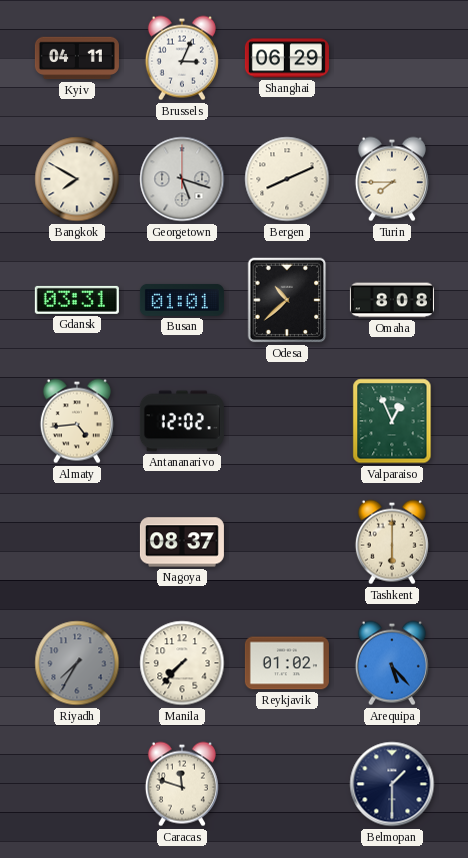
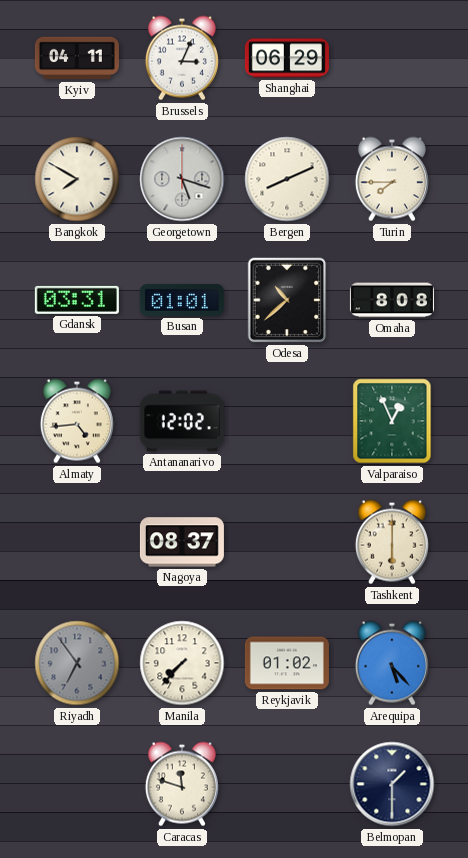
Riyadh: 7:35 -> 6:54
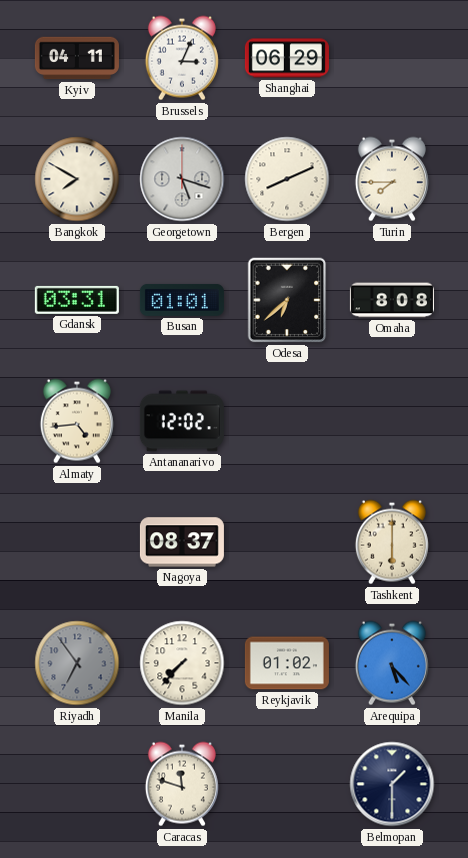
Odesa: 10:38 -> 6:38
Valparaiso: 12:56 -> none
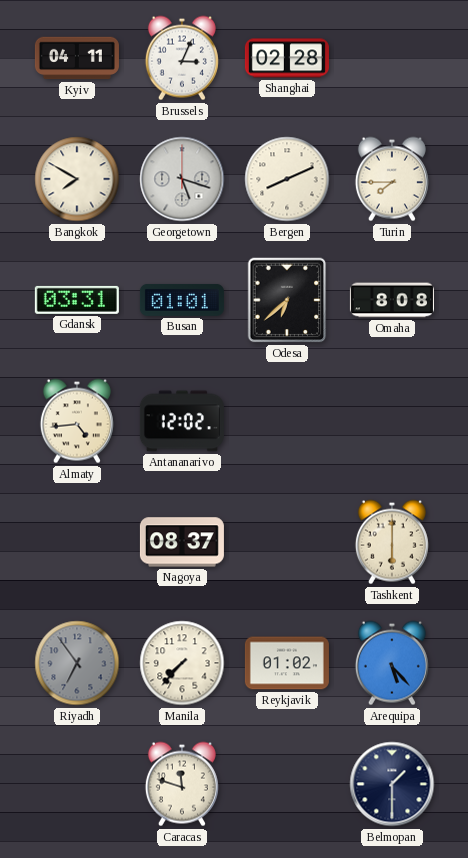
Shanghai: 06:29 -> 02:28
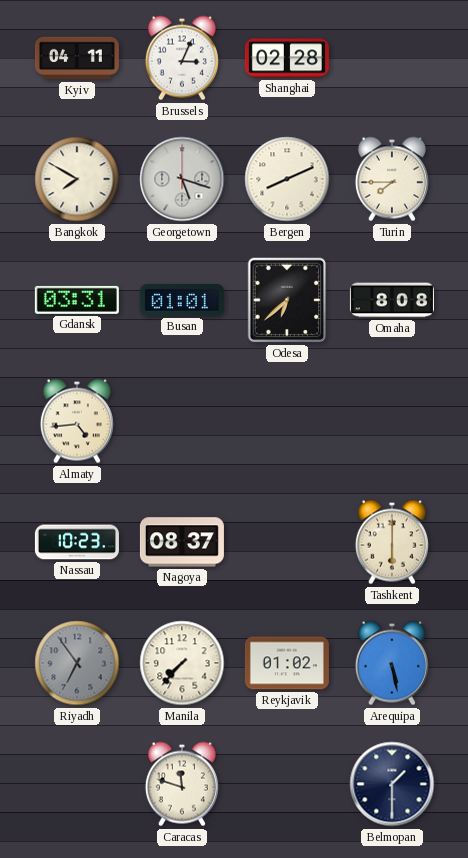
Antananarivo: 12:02 -> none
Nassau: none -> 10:23
Arequipa: 5:23 -> 5:28
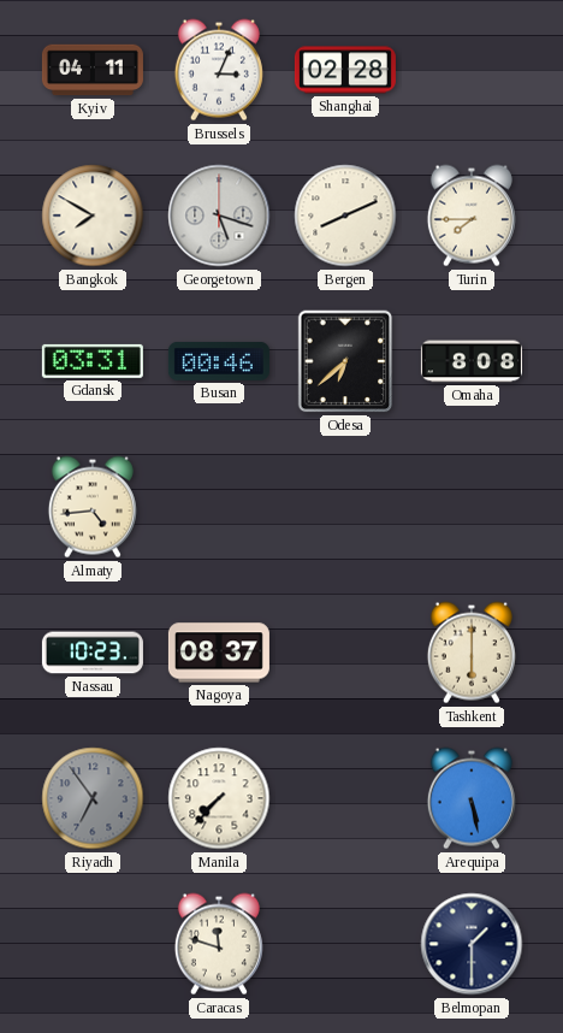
Busan: 01:01 -> 00:46
Reykjavik: 01:02 -> none
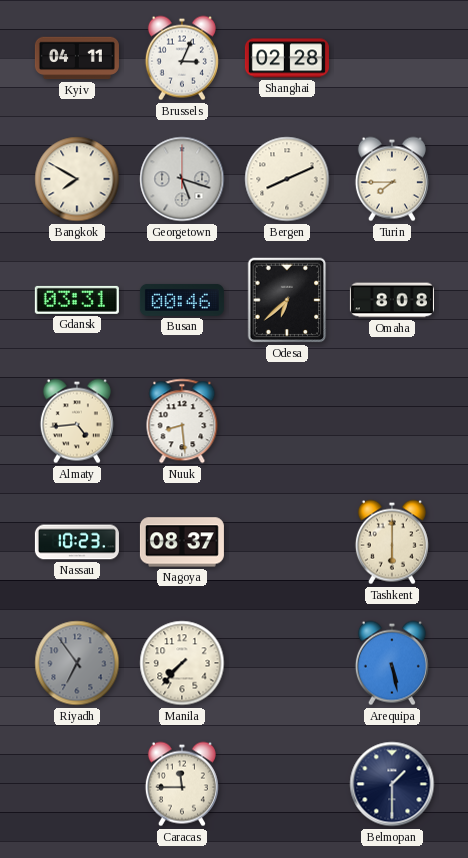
Nuuk: none -> 8:29
Caracas: 11:48 -> 11:45
